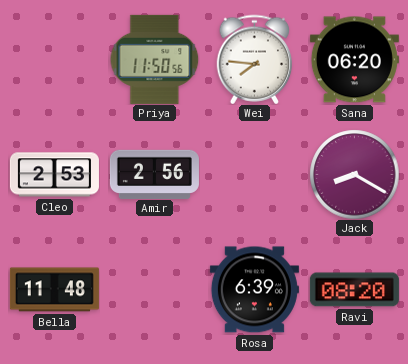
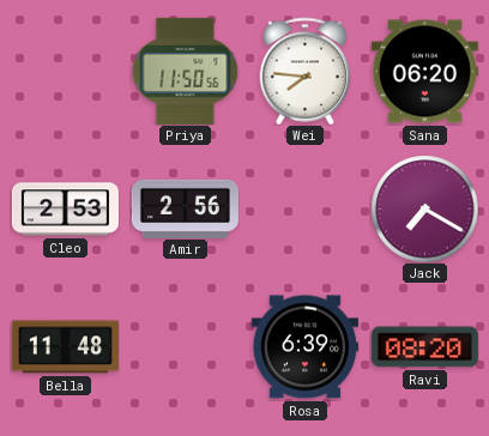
Jack: 8:20 -> 7:20
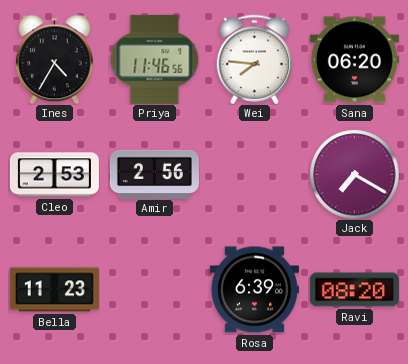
Ines: none -> 4:35
Priya: 11:50 -> 11:46
Bella: 11:48 -> 11:23
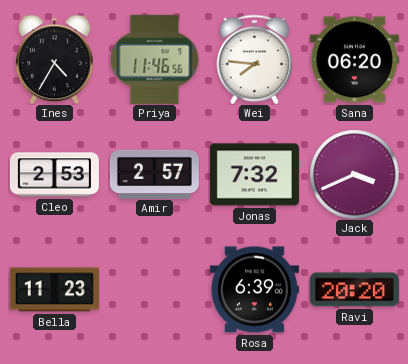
Amir: 2:56 -> 2:57
Jonas: none -> 7:32
Jack: 7:20 -> 3:41
Ravi: 08:20 -> 20:20
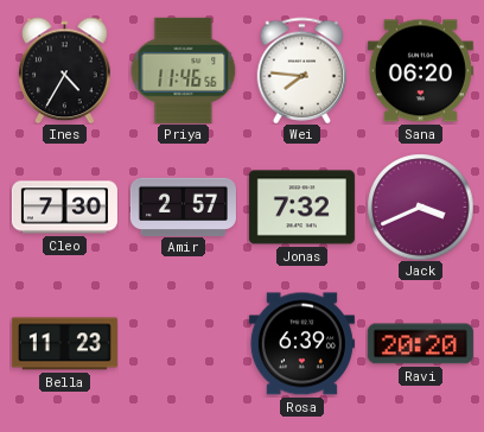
Cleo: 2:53 -> 7:30
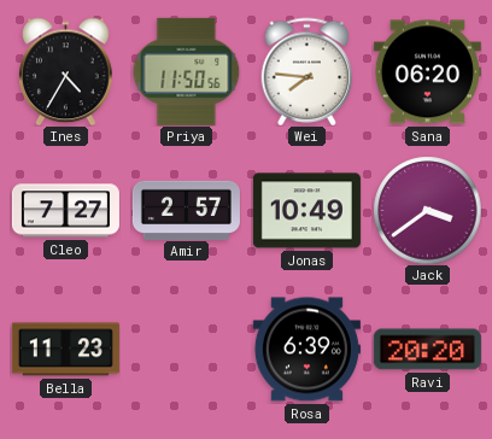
Priya: 11:46 -> 11:50
Cleo: 7:30 -> 7:27
Jonas: 7:32 -> 10:49
Jack: 3:41 -> 3:39
